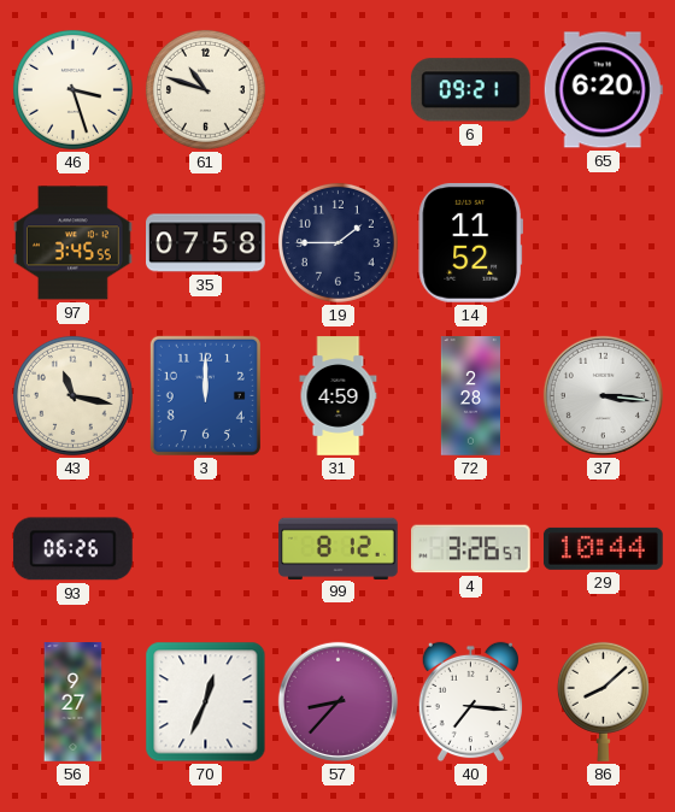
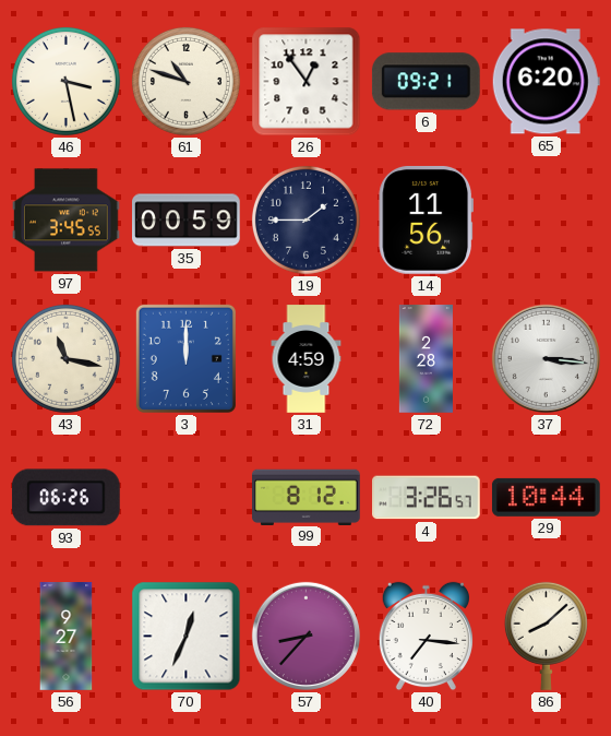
46: 3:27 -> 3:28
26: none -> 12:54
35: 07:58 -> 00:59
14: 11:52 -> 11:56
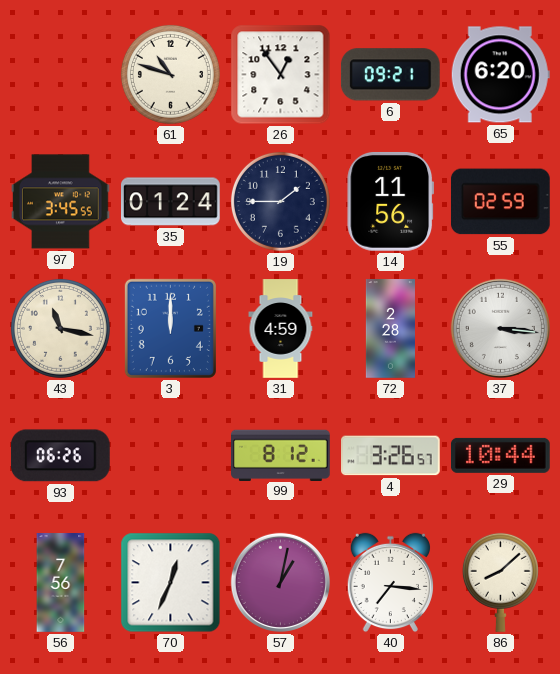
46: 3:28 -> none
35: 00:59 -> 01:24
55: none -> 02:59
56: 9:27 -> 7:56
57: 8:37 -> 1:02
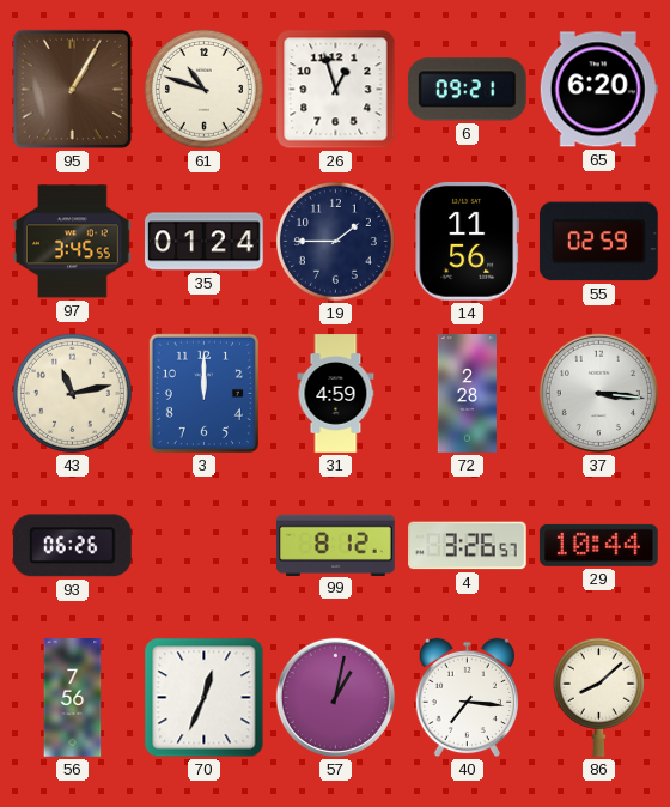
95: none -> 1:05
26: 12:54 -> 12:57
43: 11:17 -> 11:13
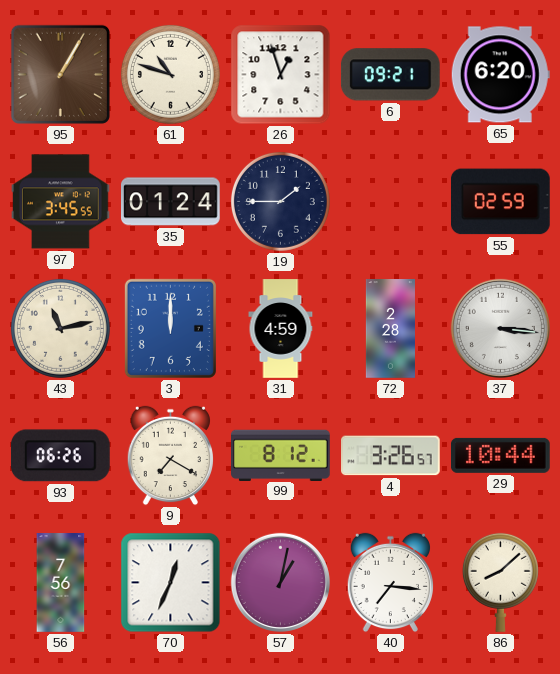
14: 11:56 -> none
9: none -> 7:20
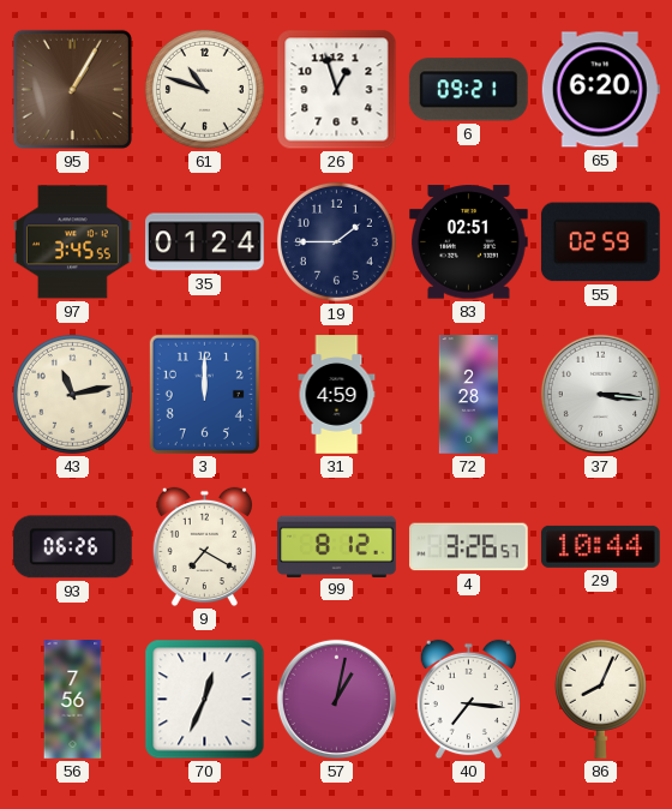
83: none -> 02:51
86: 8:08 -> 8:04
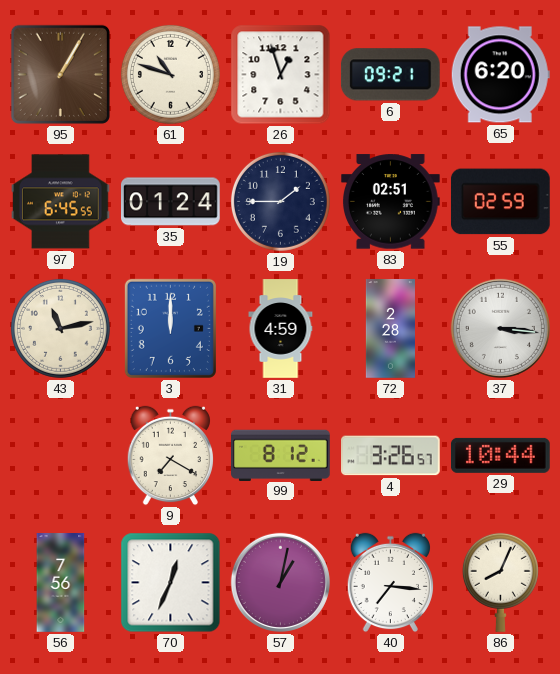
97: 3:45 -> 6:45
93: 06:26 -> none
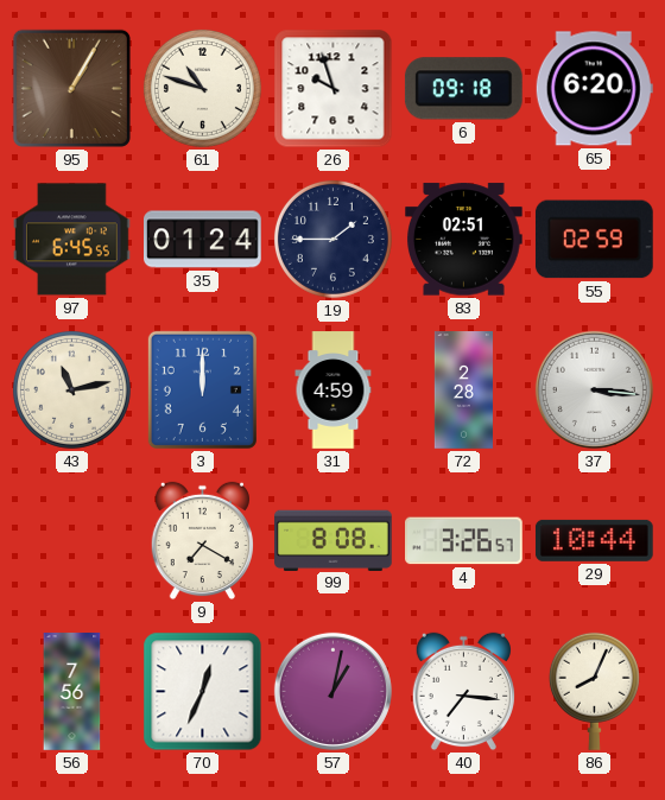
26: 12:57 -> 9:57
6: 09:21 -> 09:18
99: 8:12 -> 8:08
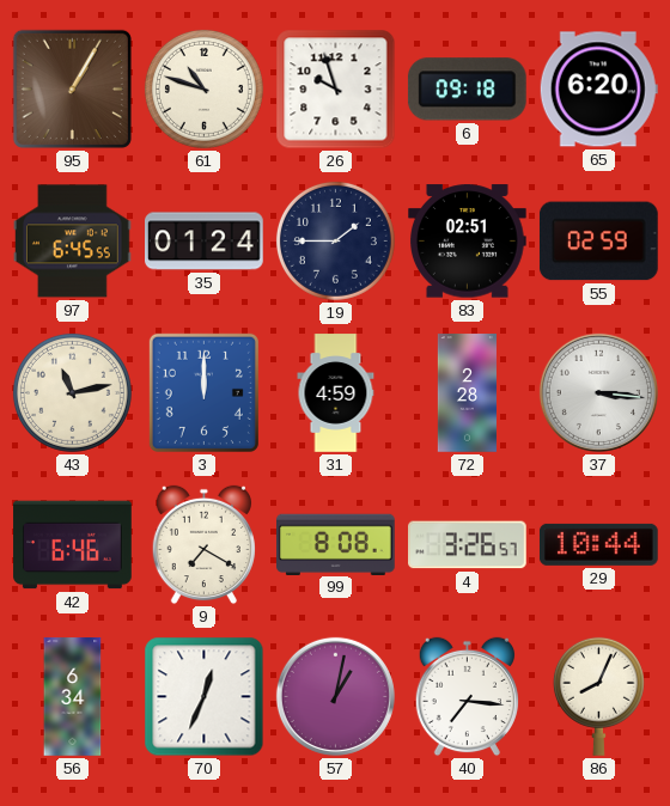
42: none -> 6:46
56: 7:56 -> 6:34
